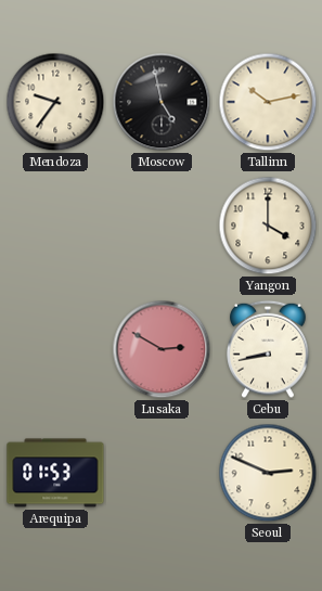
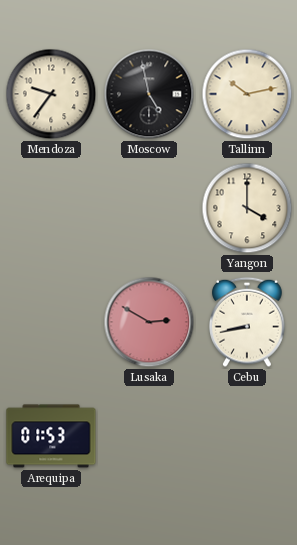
Seoul: 2:49 -> none
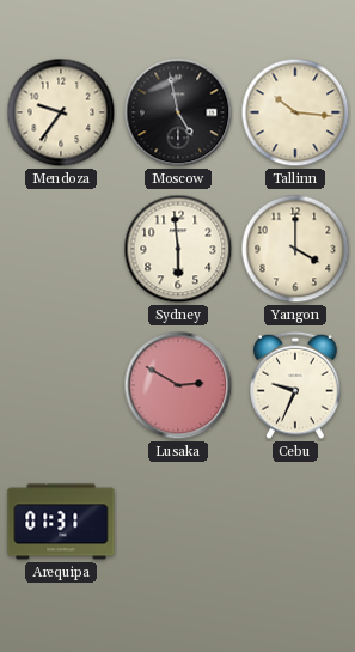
Tallinn: 10:13 -> 10:16
Sydney: none -> 5:59
Cebu: 8:43 -> 9:34
Arequipa: 01:53 -> 01:31
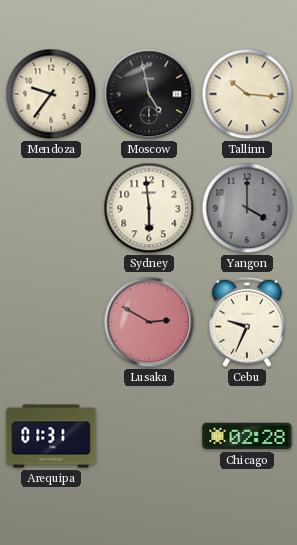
Yangon dial: cream -> grey
Chicago: none -> 02:28
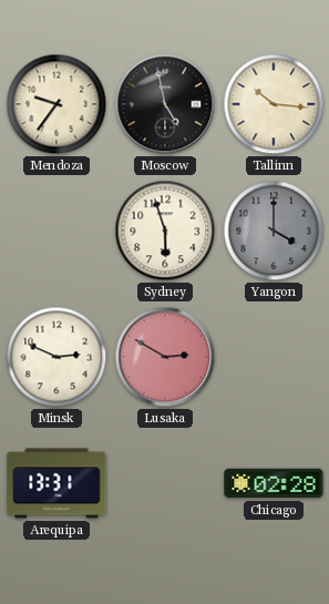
Sydney: 5:59 -> 5:57
Minsk: none -> 2:49
Cebu: 9:34 -> none
Arequipa: 01:31 -> 13:31
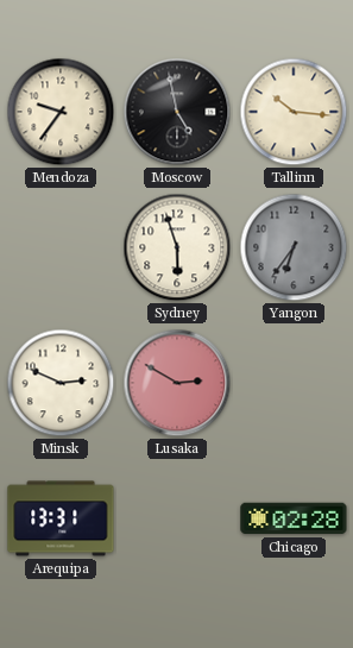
Yangon: 4:00 -> 6:36
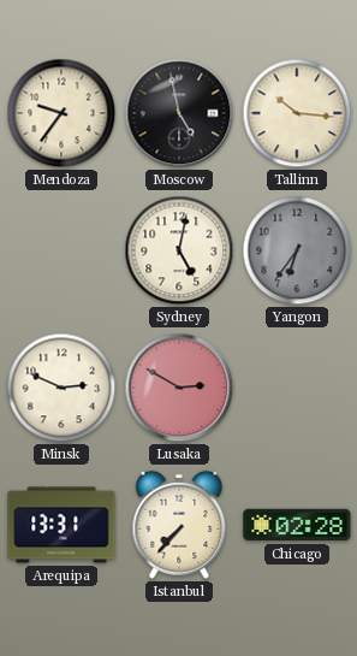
Sydney: 5:57 -> 5:02
Istanbul: none -> 7:37
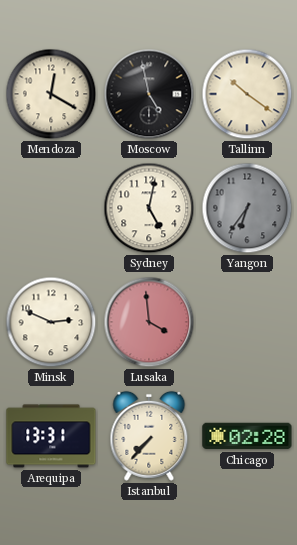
Mendoza: 9:36 -> 12:20
Tallinn: 10:16 -> 10:21
Lusaka: 2:50 -> 3:59
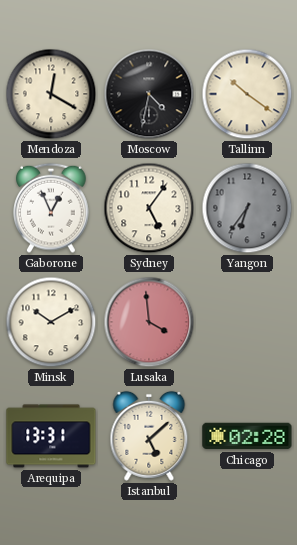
Moscow: 4:58 -> 4:32
Gaborone: none -> 12:56
Sydney: 5:02 -> 5:06
Minsk: 2:49 -> 10:10
Istanbul: 7:37 -> 5:08
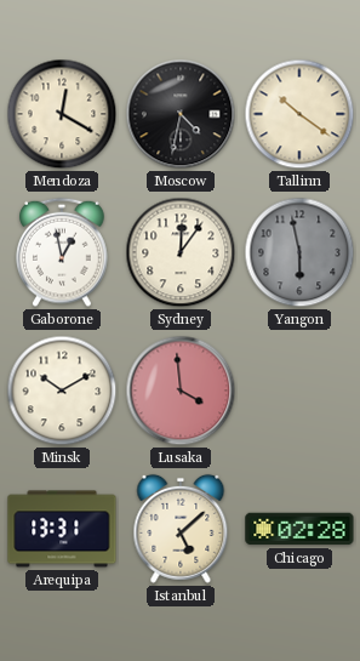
Gaborone: 12:56 -> 12:58
Sydney: 5:06 -> 12:06
Yangon: 6:36 -> 5:58
